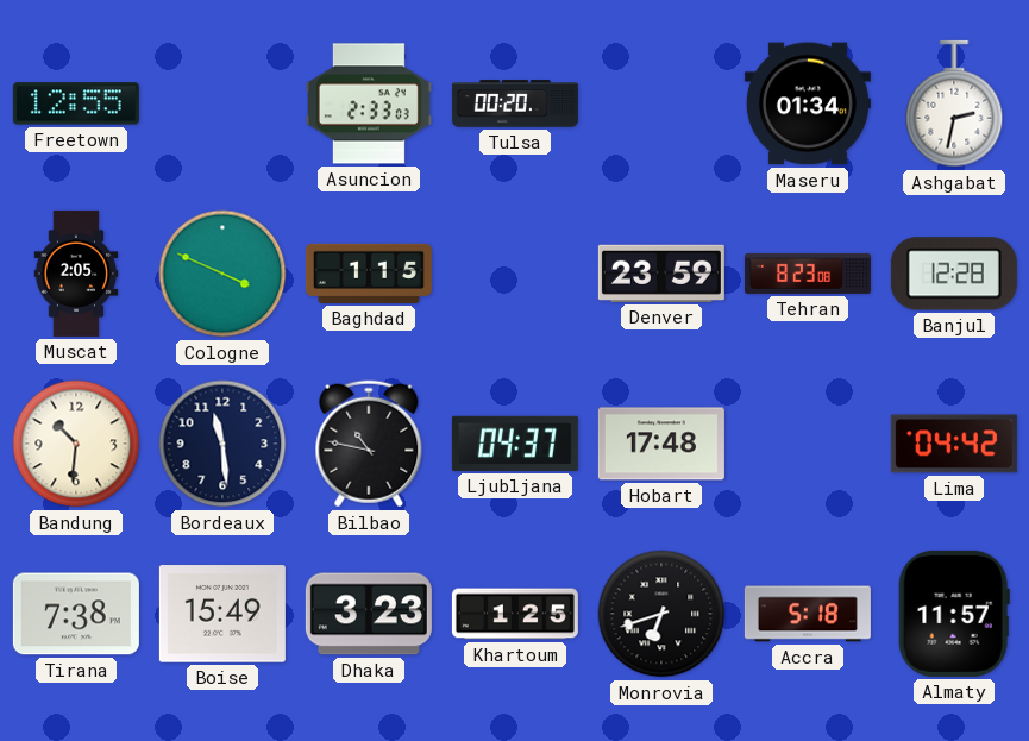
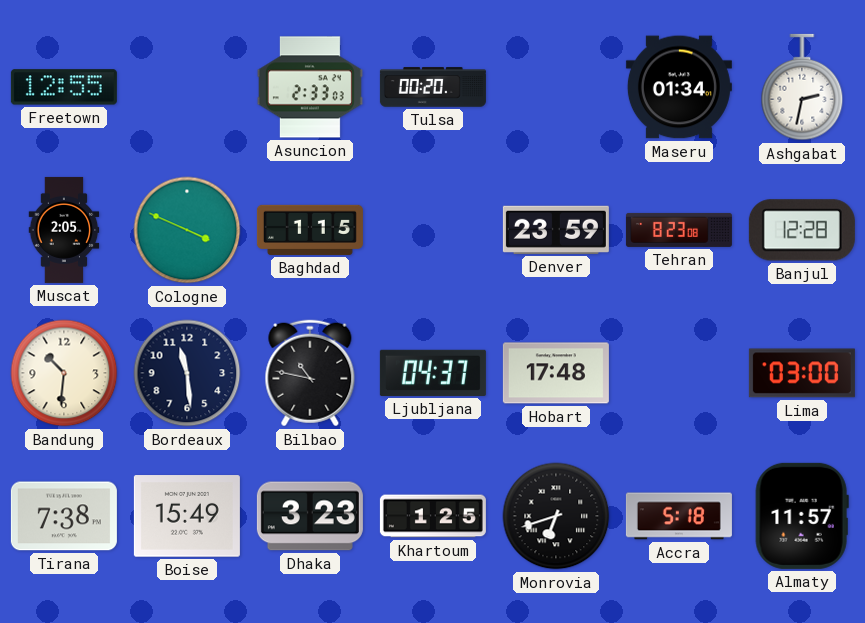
Lima: 04:42 -> 03:00
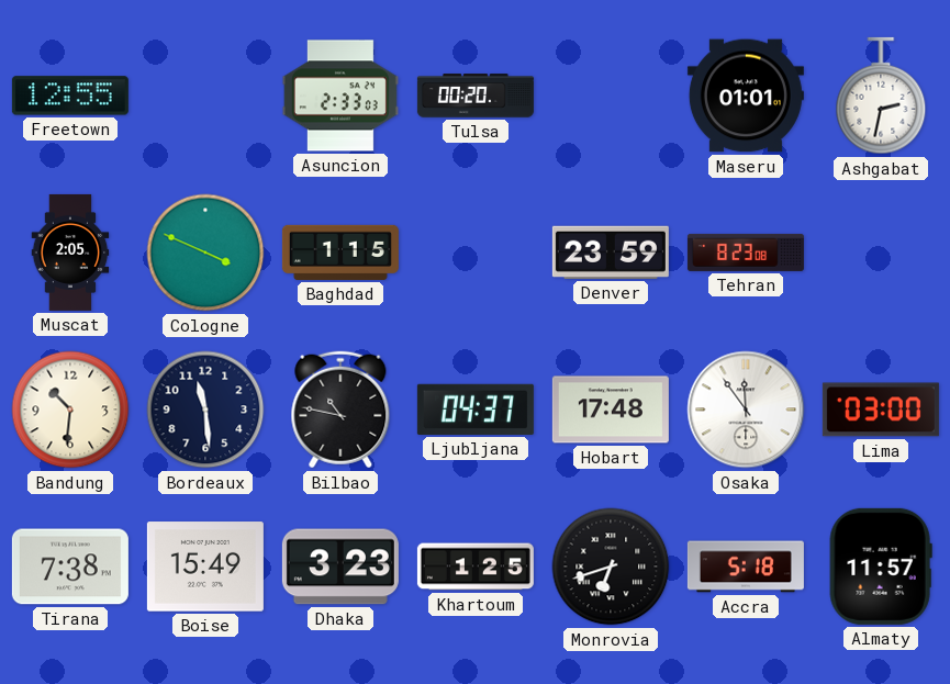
Maseru: 01:34 -> 01:01
Banjul: 12:28 -> none
Osaka: none -> 11:54
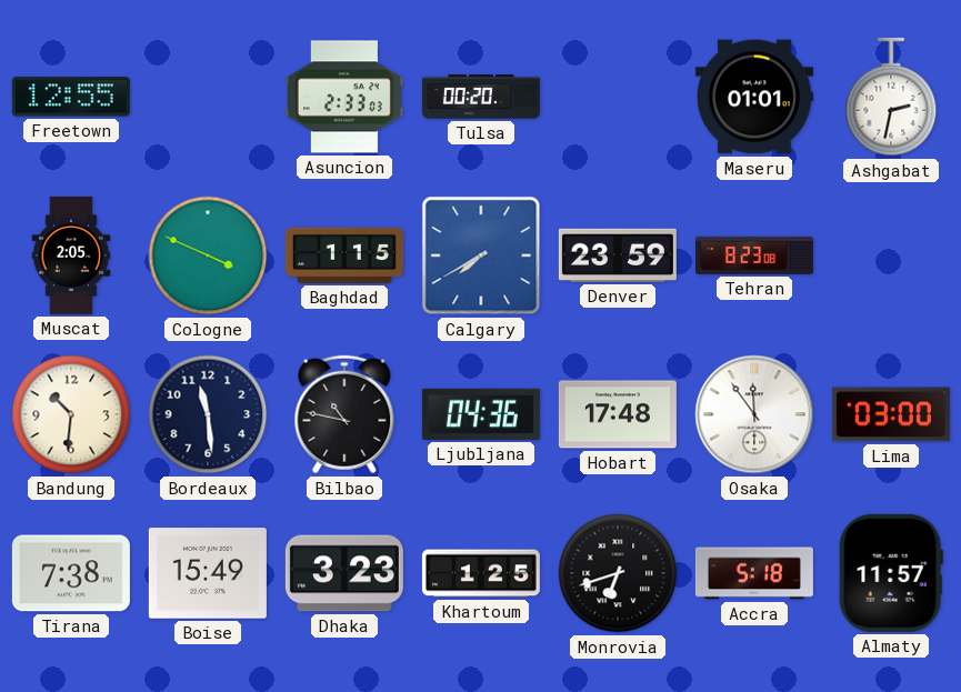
Calgary: none -> 7:40
Ljubljana: 04:37 -> 04:36
